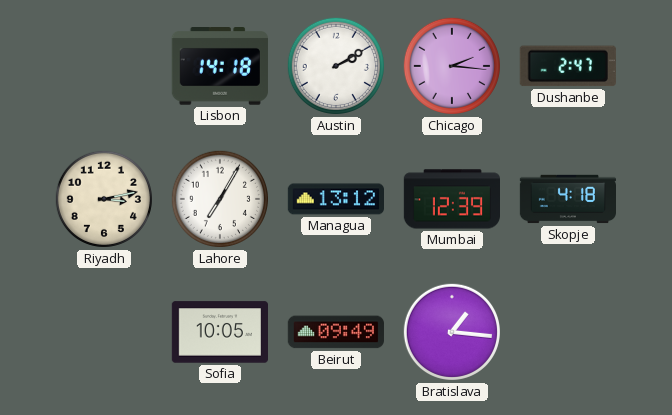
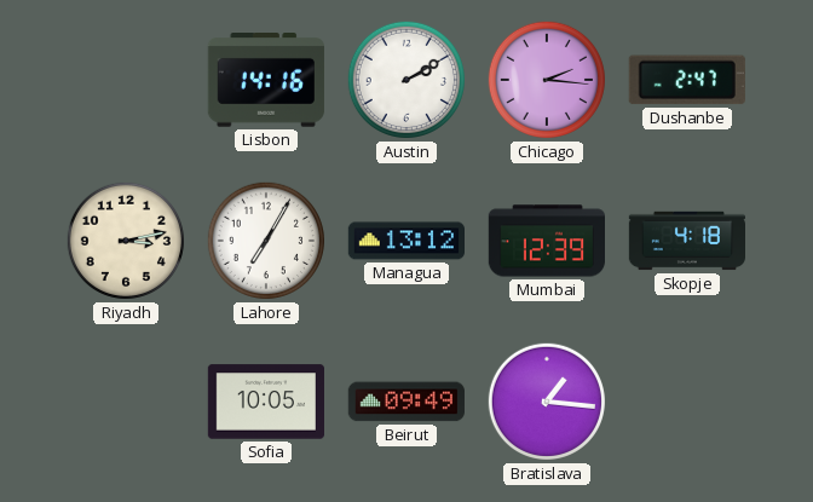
Lisbon: 14:18 -> 14:16
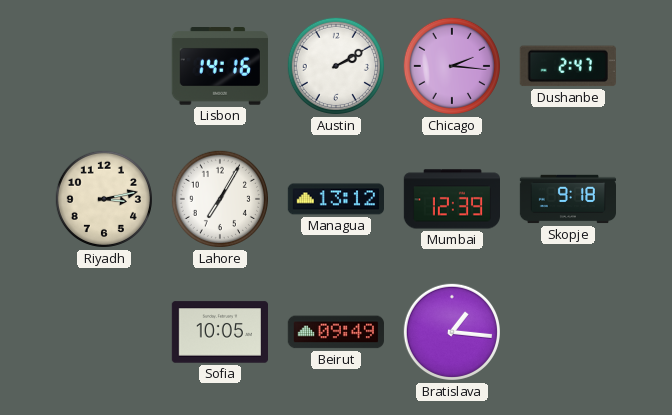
Skopje: 4:18 -> 9:18
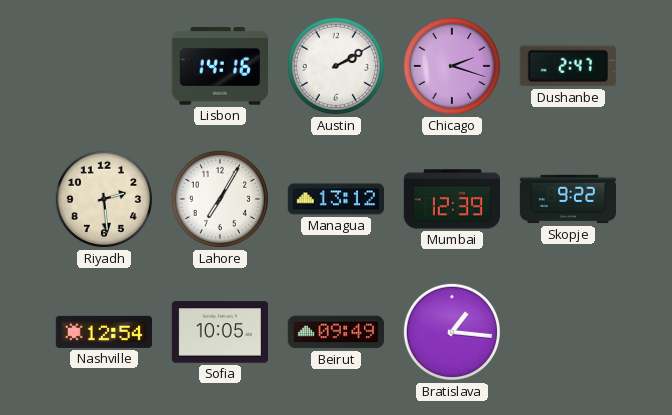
Chicago: 2:16 -> 2:18
Riyadh: 3:13 -> 2:29
Skopje: 9:18 -> 9:22
Nashville: none -> 12:54
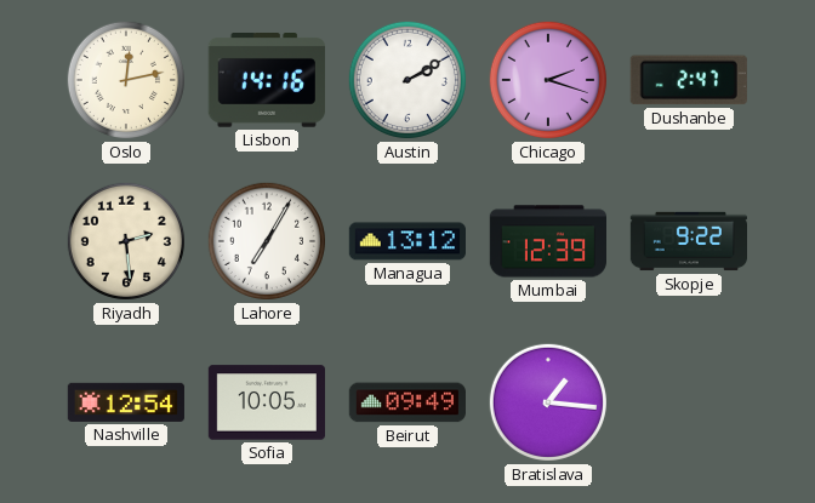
Oslo: none -> 12:13
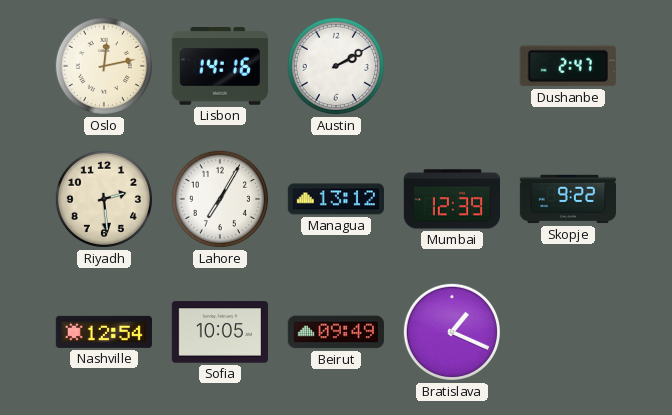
Chicago: 2:18 -> none
Bratislava: 1:16 -> 1:19
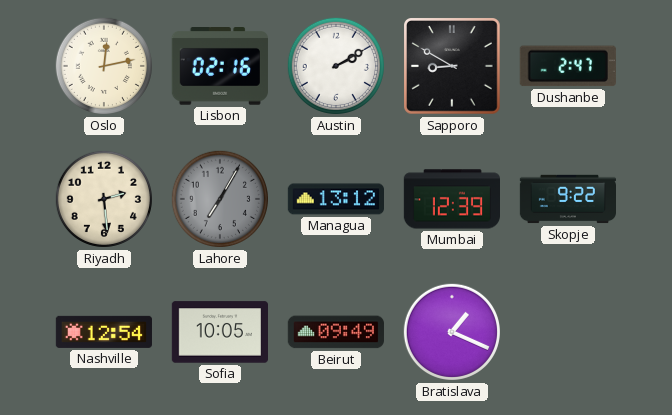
Lisbon: 14:16 -> 02:16
Sapporo: none -> 8:50
Lahore dial: white -> grey
